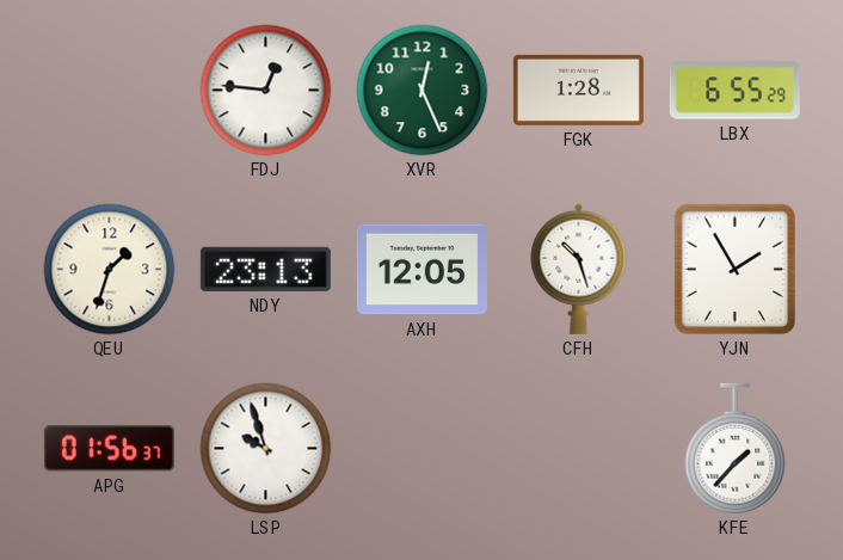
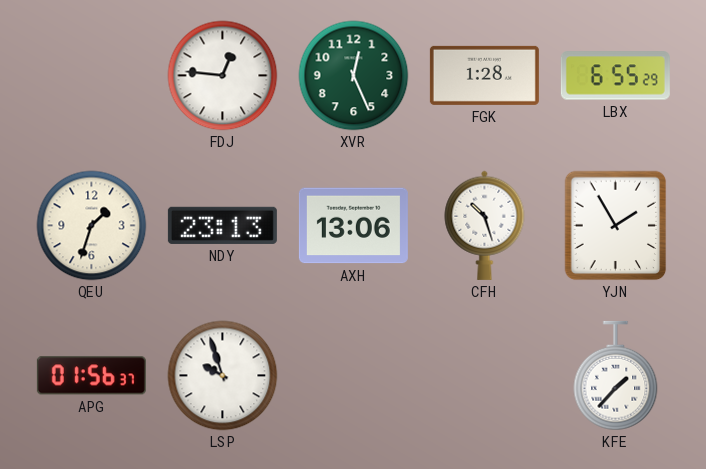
AXH: 12:05 -> 13:06
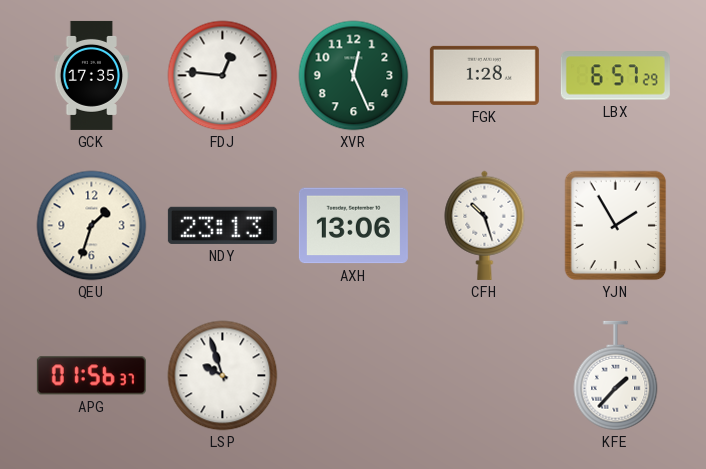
GCK: none -> 17:35
LBX: 6:55 -> 6:57
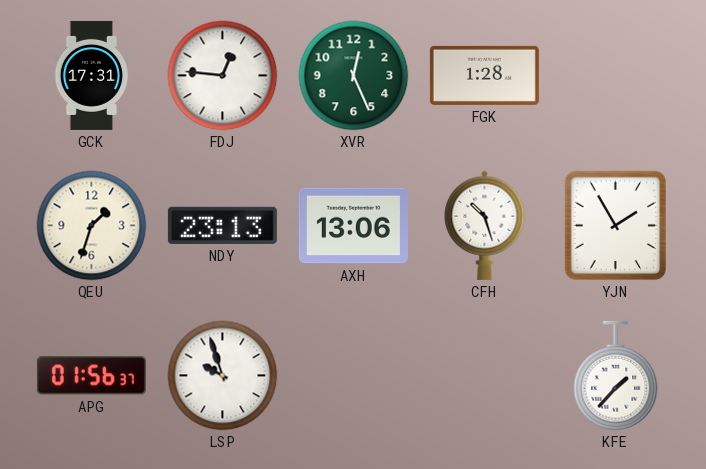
GCK: 17:35 -> 17:31
LBX: 6:57 -> none
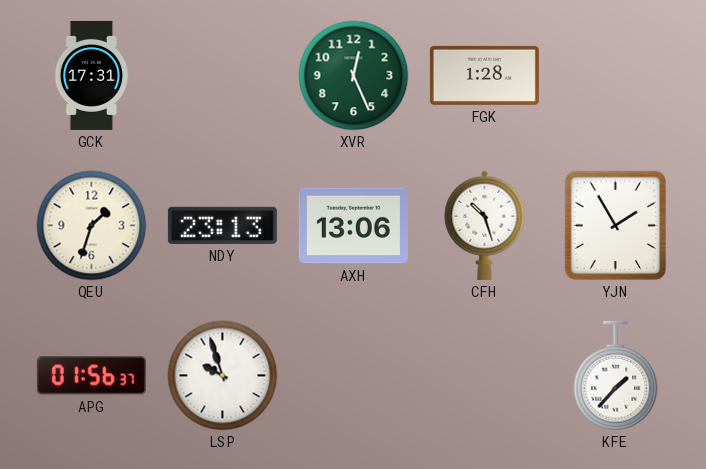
FDJ: 12:46 -> none
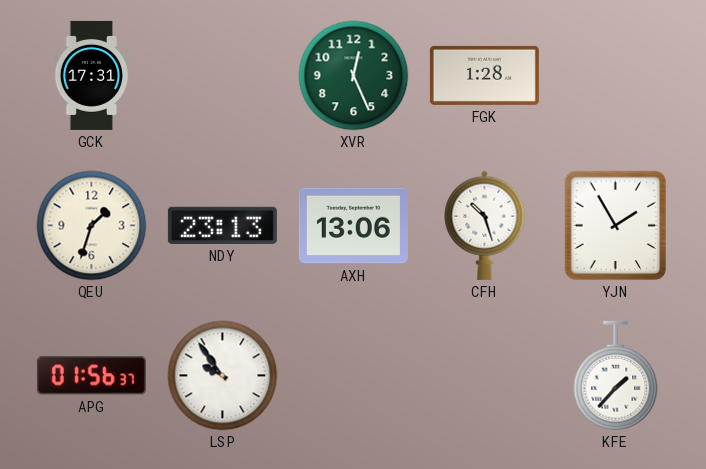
LSP: 9:57 -> 9:54
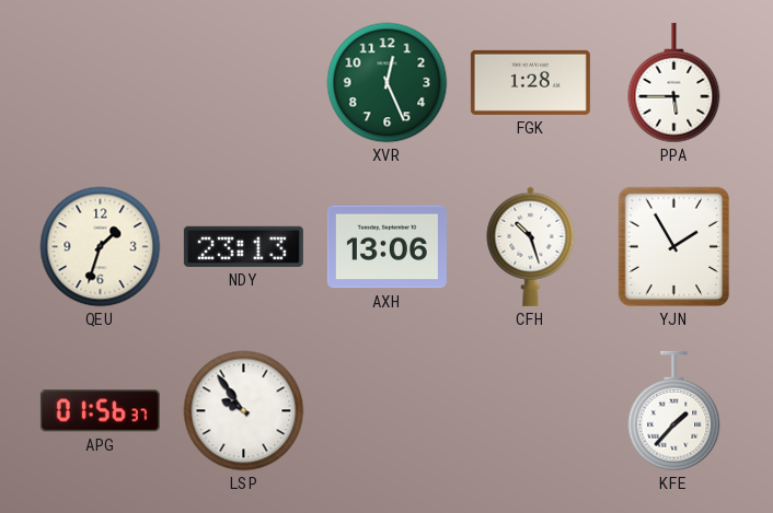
GCK: 17:31 -> none
PPA: none -> 5:45
